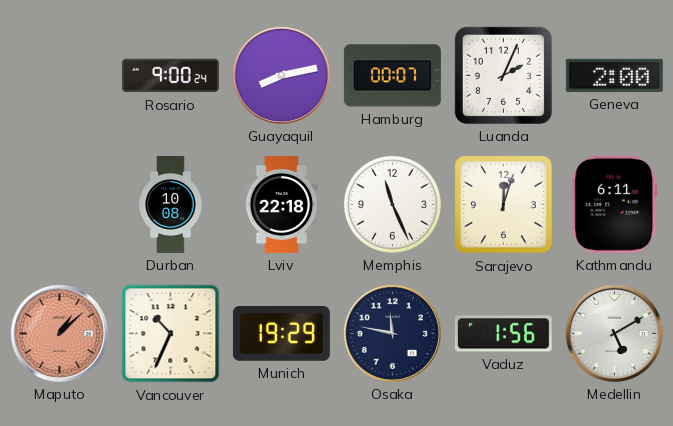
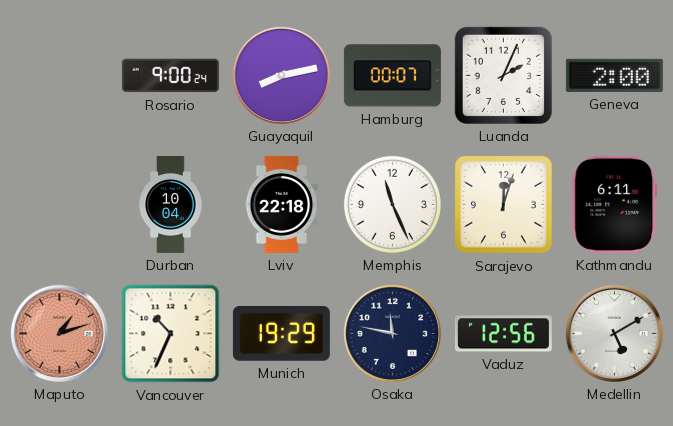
Durban: 10:08 -> 10:04
Maputo: 1:08 -> 1:12
Vaduz: 1:56 -> 12:56
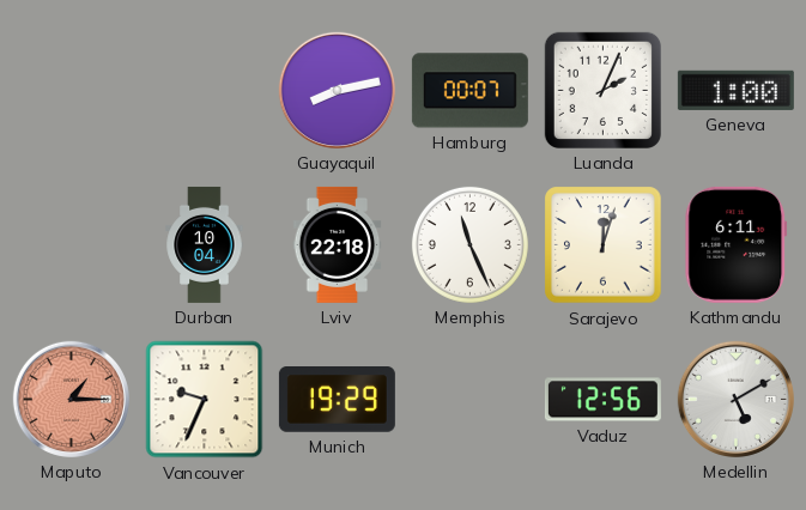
Rosario: 9:00 -> none
Geneva: 2:00 -> 1:00
Maputo: 1:12 -> 1:15
Vancouver: 10:34 -> 9:34
Osaka: 11:47 -> none
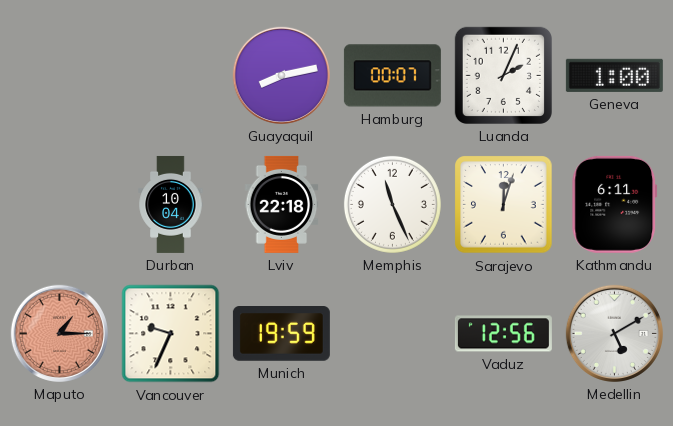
Munich: 19:29 -> 19:59
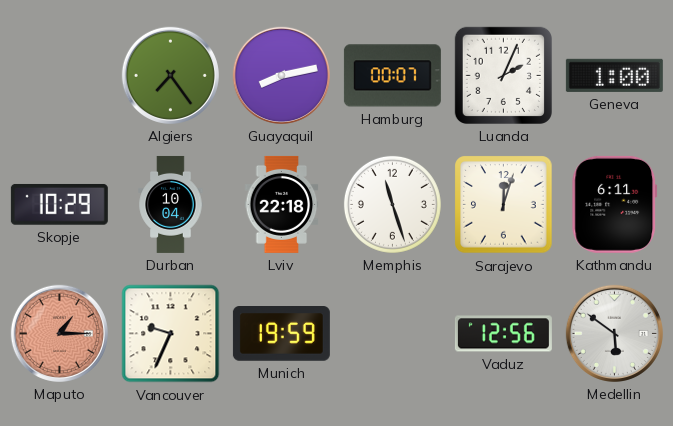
Algiers: none -> 7:24
Skopje: none -> 10:29
Memphis: 11:26 -> 11:27
Medellin: 5:10 -> 5:51
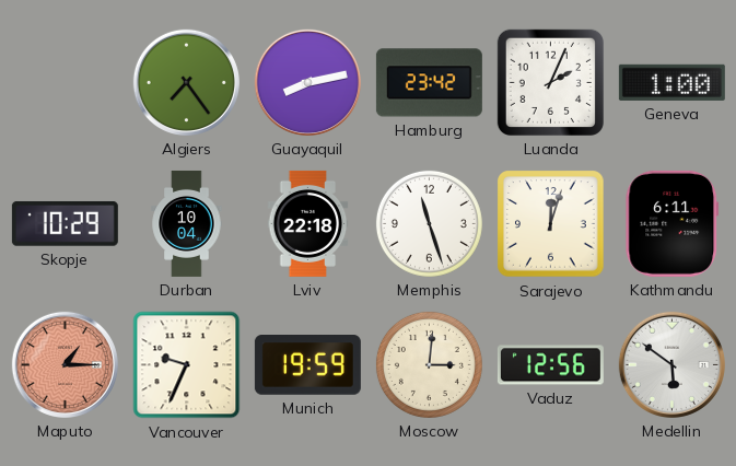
Hamburg: 00:07 -> 23:42
Moscow: none -> 3:01
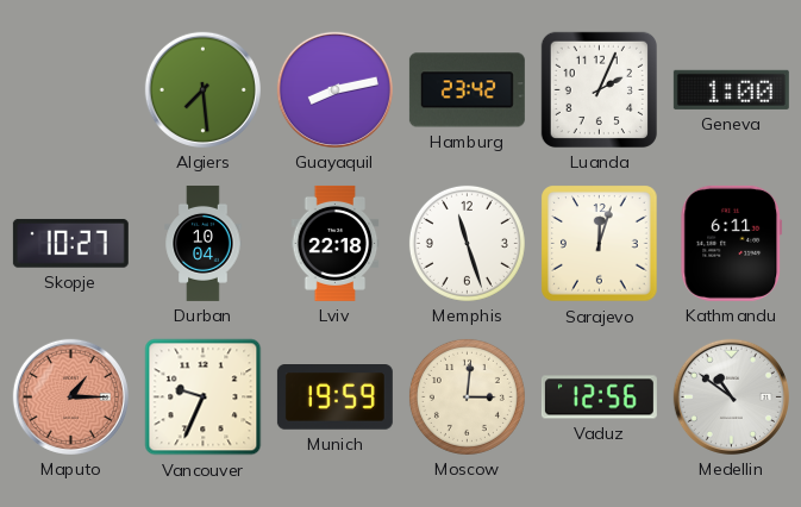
Algiers: 7:24 -> 7:29
Skopje: 10:29 -> 10:27
Medellin: 5:51 -> 10:51
